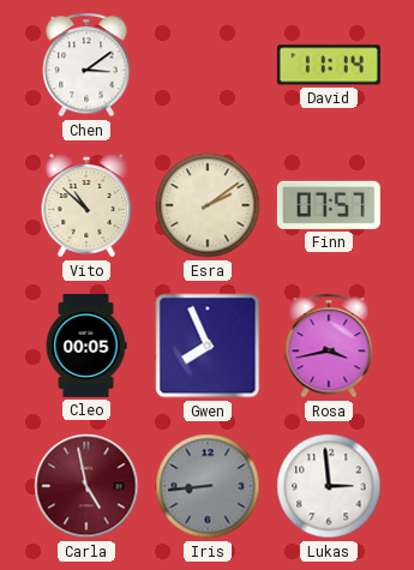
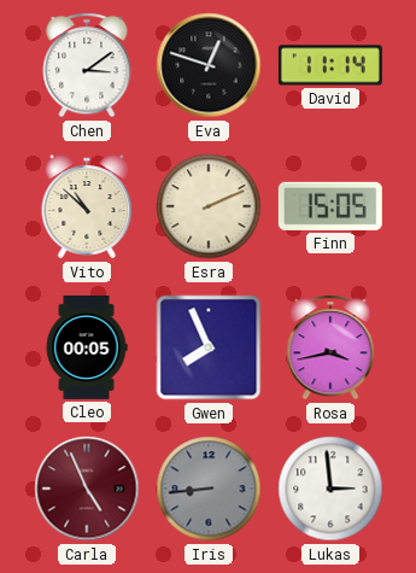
Eva: none -> 12:48
Esra: 2:09 -> 2:11
Finn: 07:57 -> 15:05
Carla: 4:58 -> 4:56
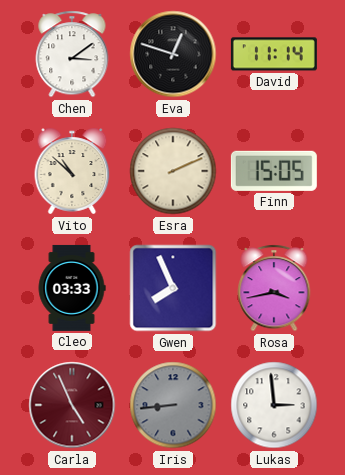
Cleo: 00:05 -> 03:33
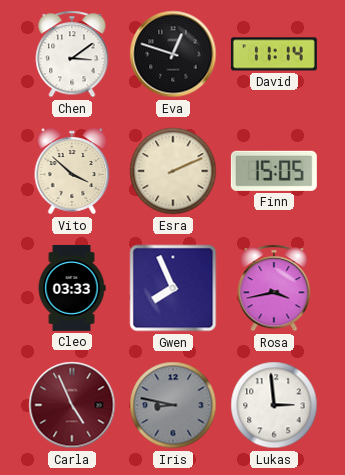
Vito: 10:52 -> 3:52
Iris: 8:44 -> 8:47
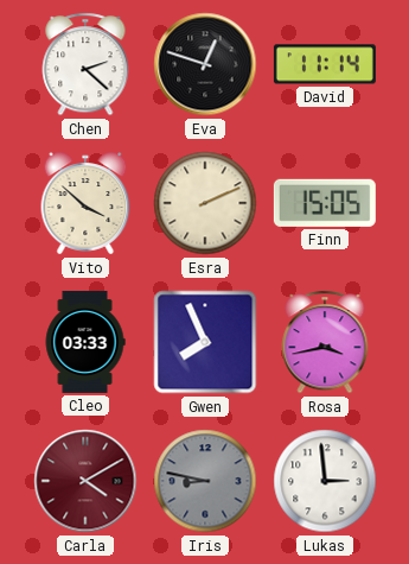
Chen: 3:09 -> 2:22
Carla: 4:56 -> 4:10
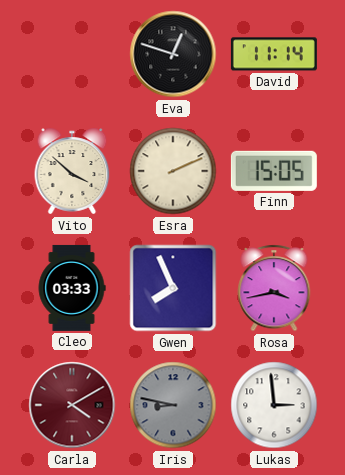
Chen: 2:22 -> none
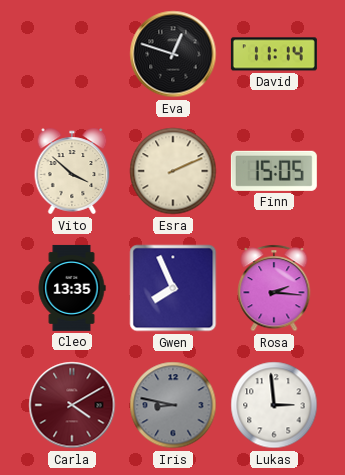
Cleo: 03:33 -> 13:35
Rosa: 3:43 -> 2:16
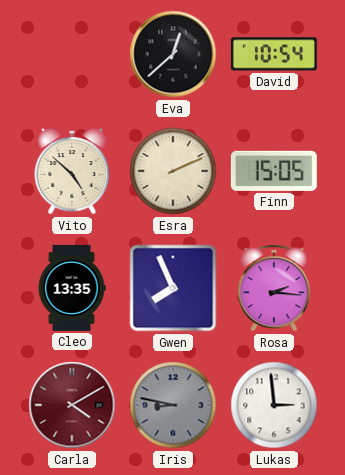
Eva: 12:48 -> 12:38
David: 11:14 -> 10:54
Vito: 3:52 -> 4:52
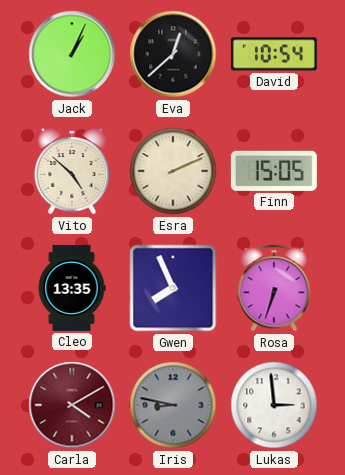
Jack: none -> 1:04
Rosa: 2:16 -> 6:33
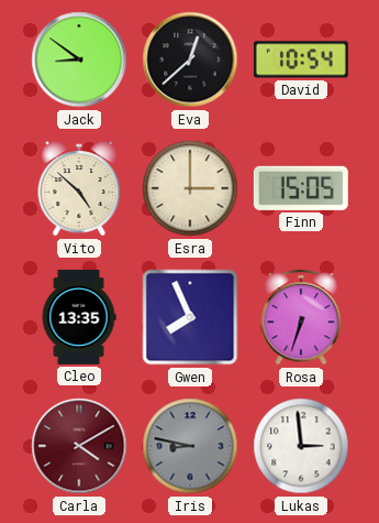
Jack: 1:04 -> 8:51
Esra: 2:11 -> 3:00
